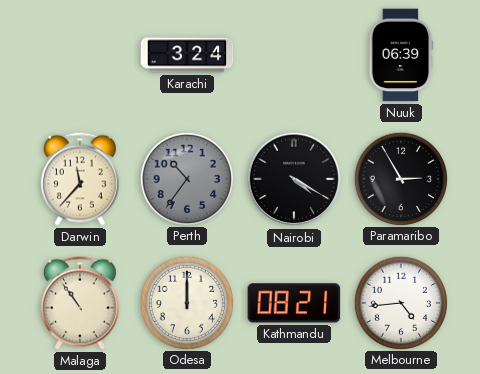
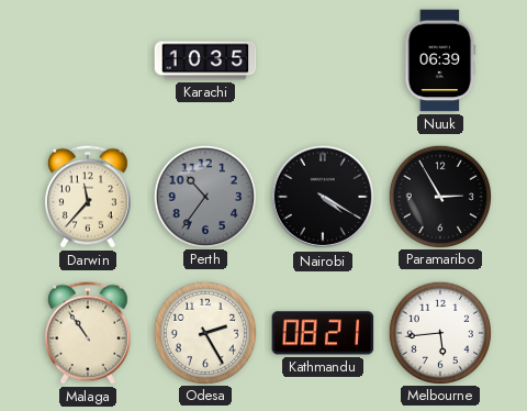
Karachi: 3:24 -> 10:35
Odesa: 12:00 -> 2:25
Melbourne: 4:44 -> 5:44
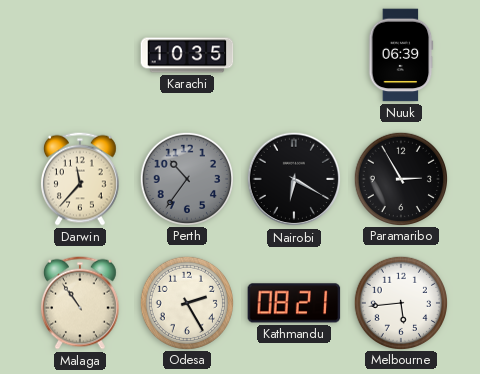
Nairobi: 4:20 -> 6:20
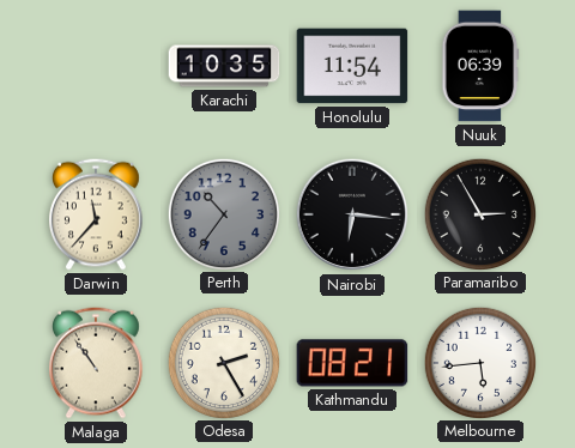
Honolulu: none -> 11:54
Nairobi: 6:20 -> 6:16
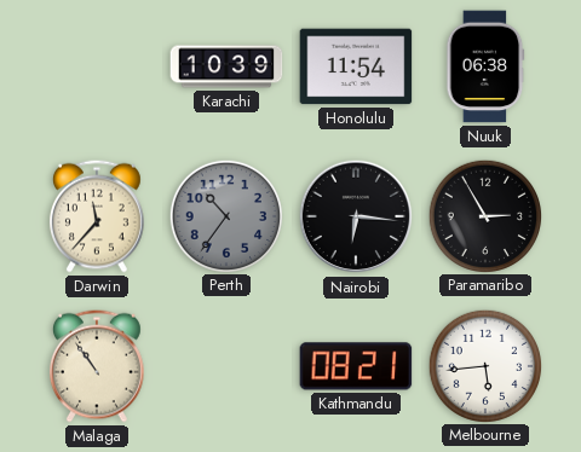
Karachi: 10:35 -> 10:39
Nuuk: 06:39 -> 06:38
Odesa: 2:25 -> none
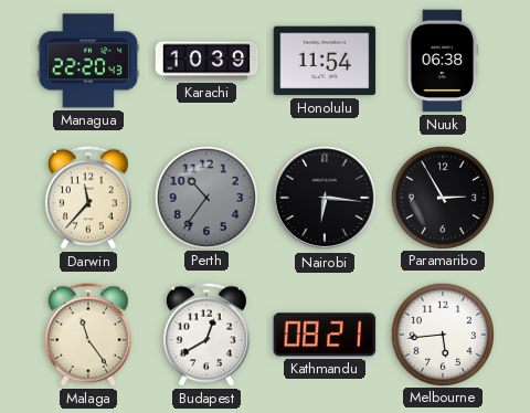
Managua: none -> 22:20
Malaga: 10:54 -> 11:24
Budapest: none -> 12:40
